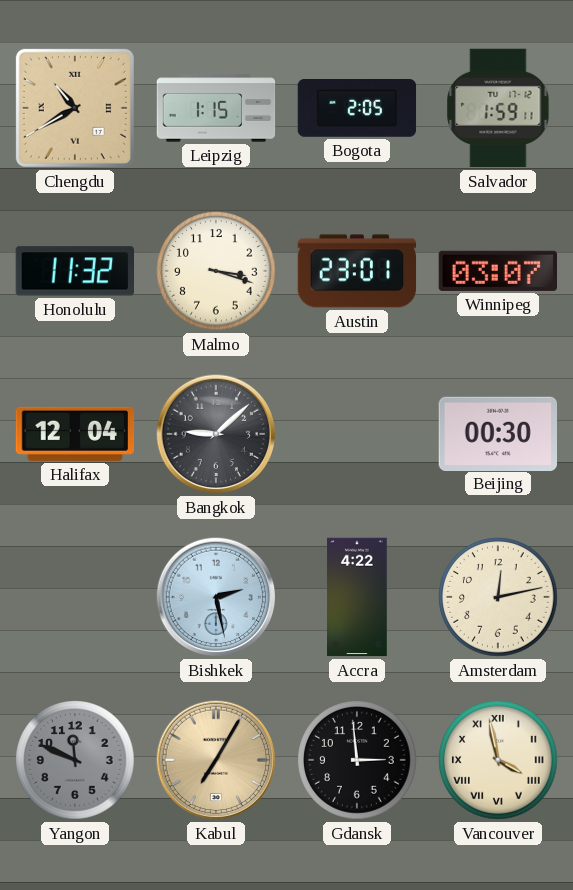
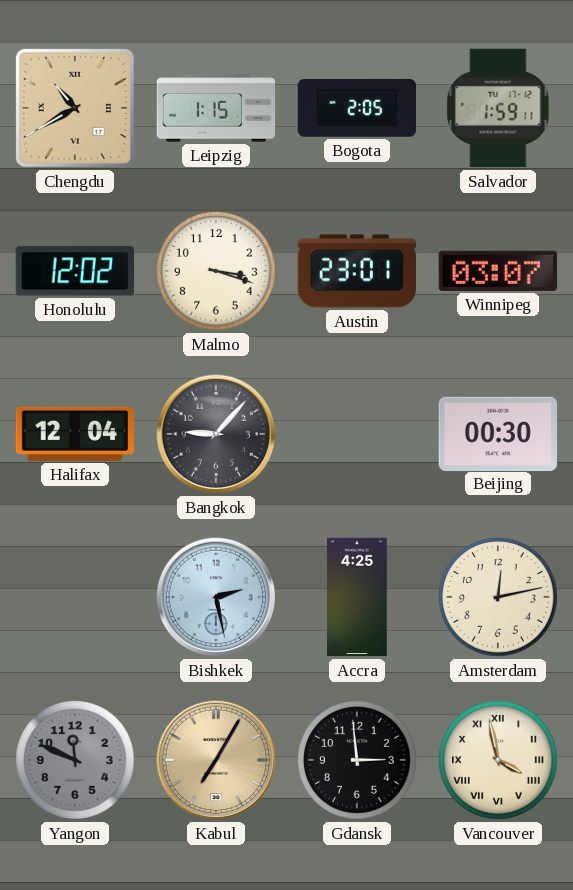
Honolulu: 11:32 -> 12:02
Bangkok: 9:08 -> 9:07
Accra: 4:22 -> 4:25
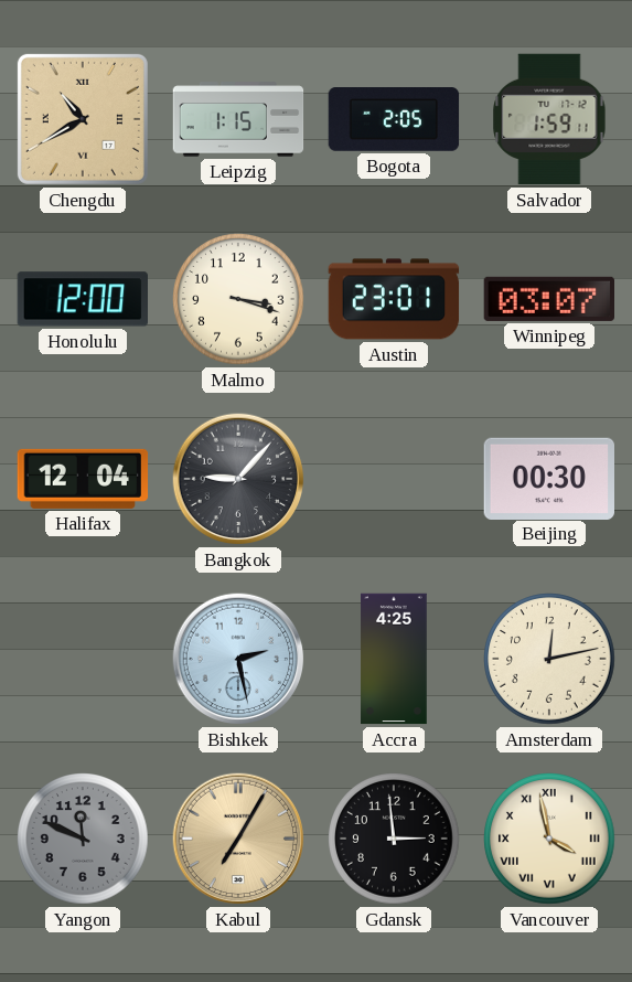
Honolulu: 12:02 -> 12:00
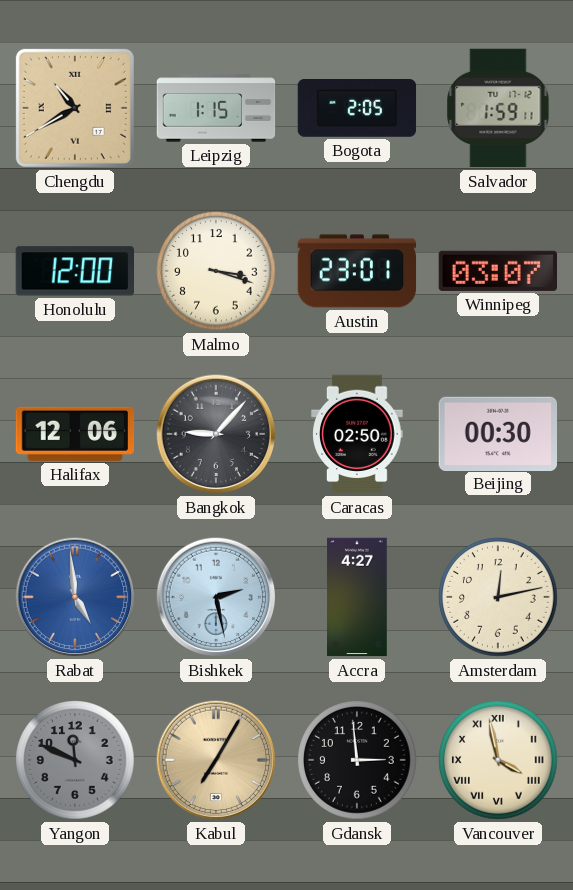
Halifax: 12:04 -> 12:06
Caracas: none -> 02:50
Rabat: none -> 4:59
Accra: 4:25 -> 4:27
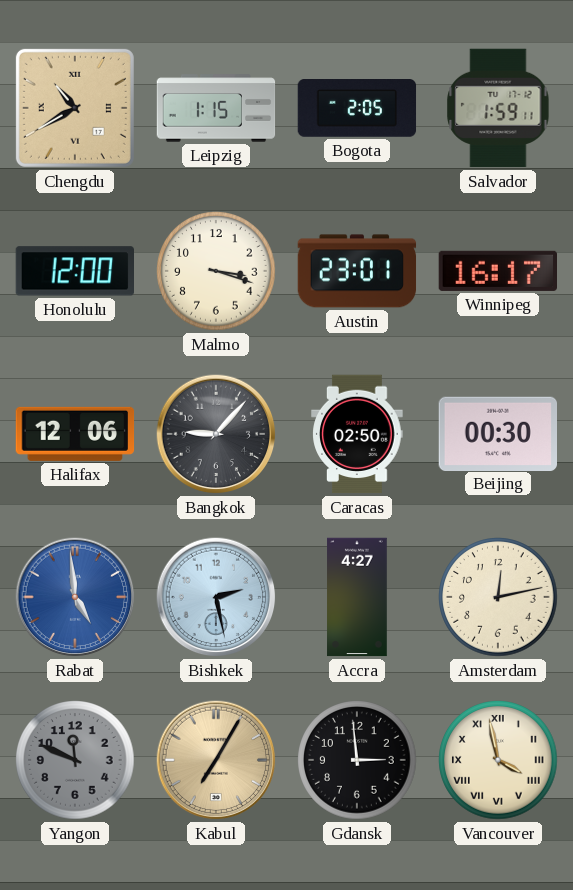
Winnipeg: 03:07 -> 16:17
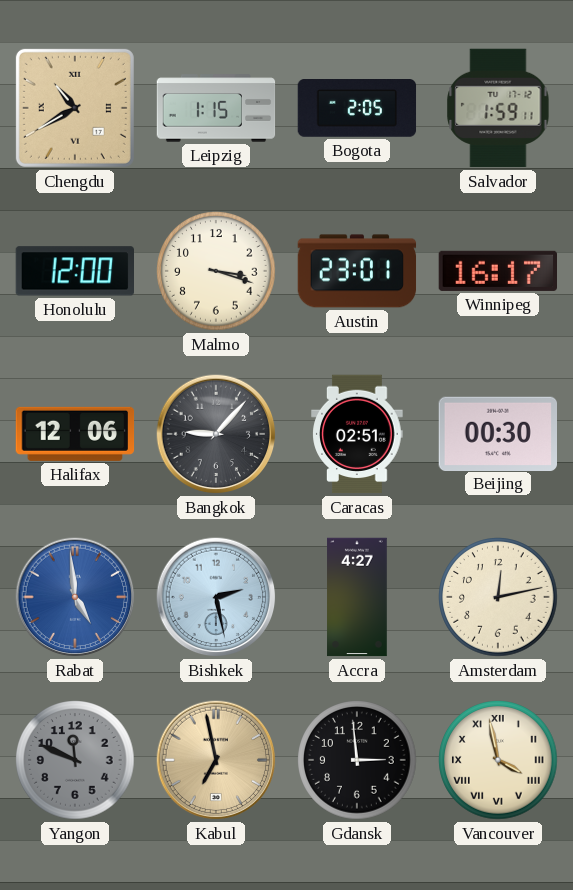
Caracas: 02:50 -> 02:51
Kabul: 7:05 -> 6:58
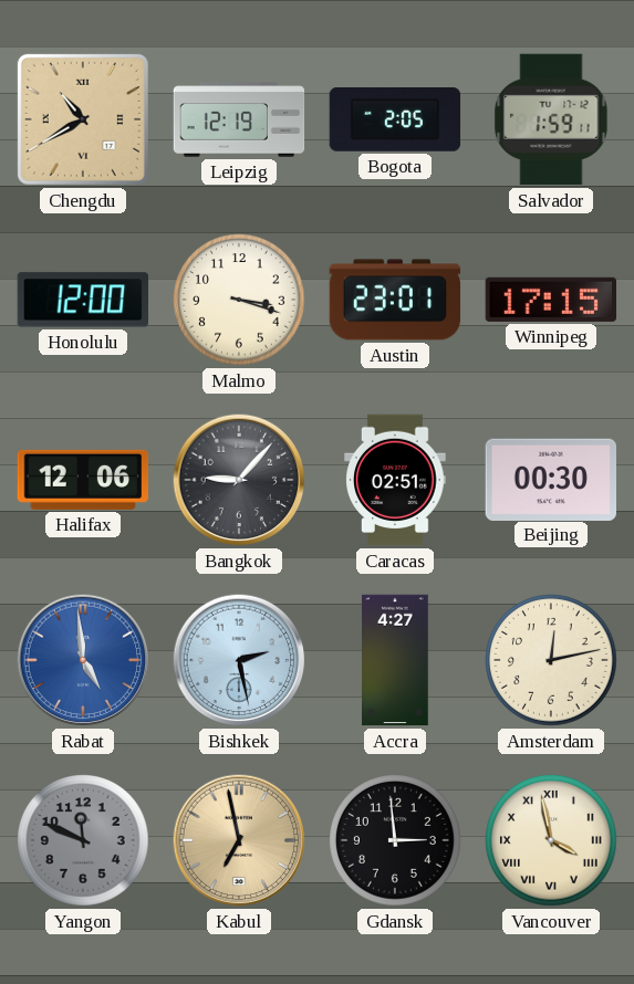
Leipzig: 1:15 -> 12:19
Winnipeg: 16:17 -> 17:15
